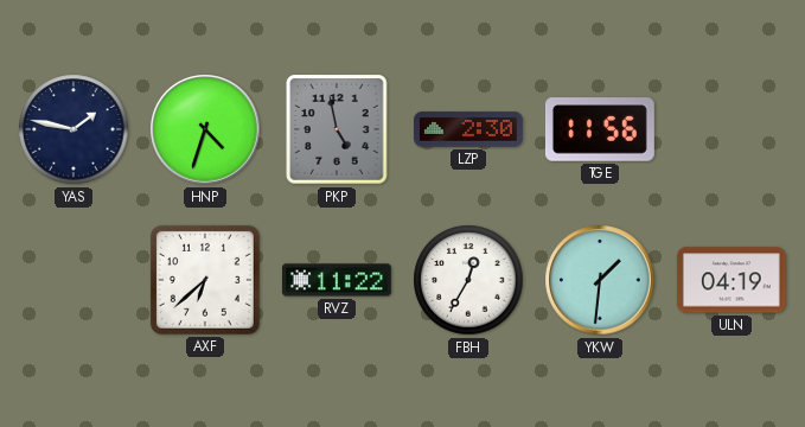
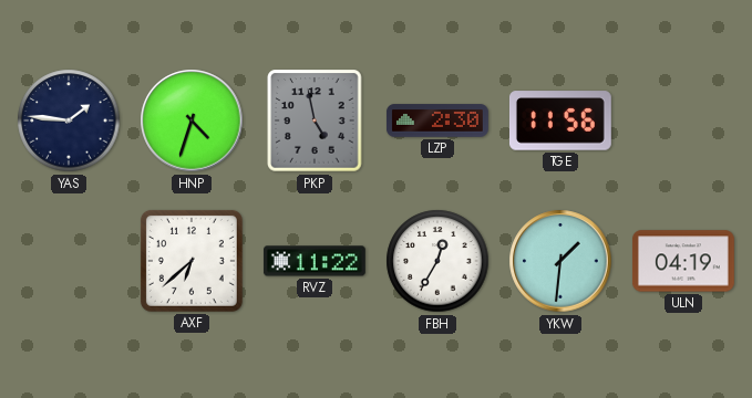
YAS: 1:47 -> 1:46
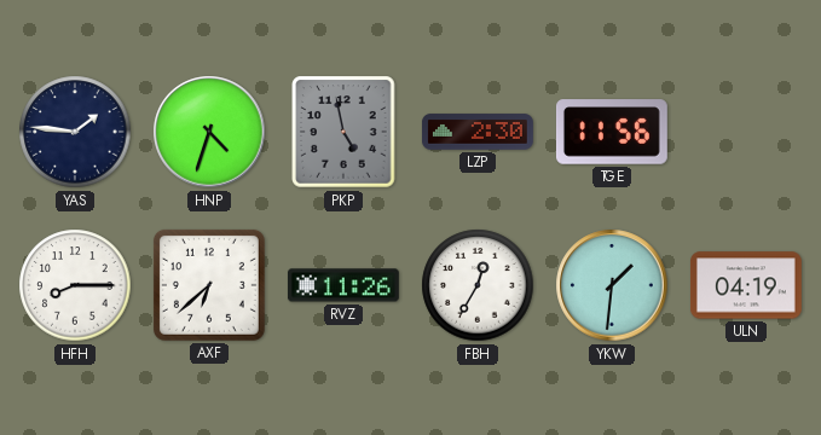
HFH: none -> 8:15
RVZ: 11:22 -> 11:26
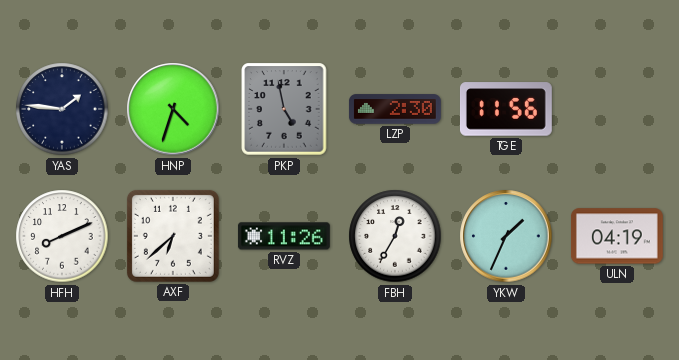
HFH: 8:15 -> 8:11
YKW: 1:31 -> 1:34
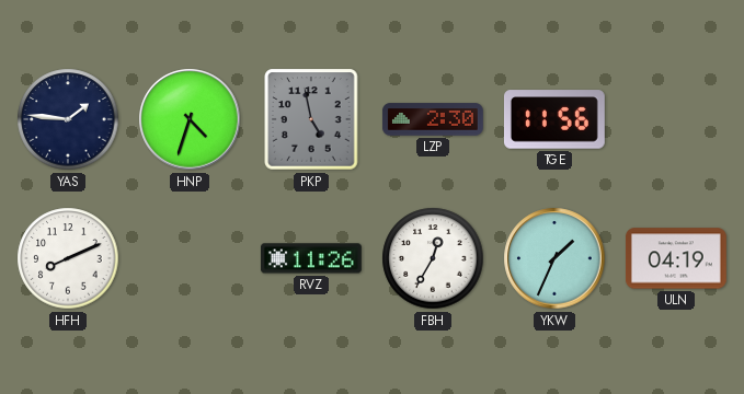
AXF: 6:38 -> none
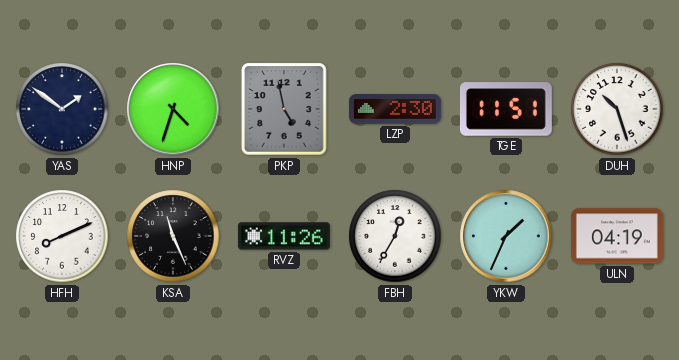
YAS: 1:46 -> 1:51
TGE: 11:56 -> 11:51
DUH: none -> 10:27
KSA: none -> 11:26
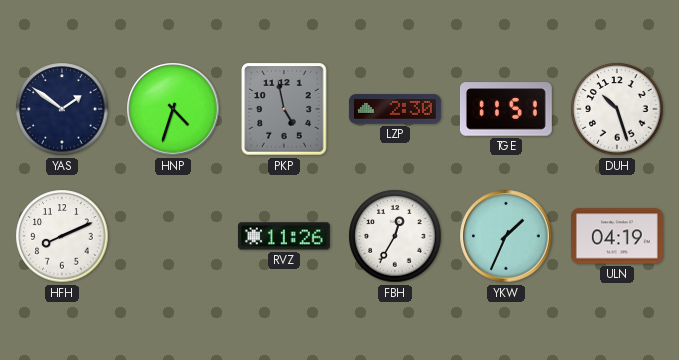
KSA: 11:26 -> none
